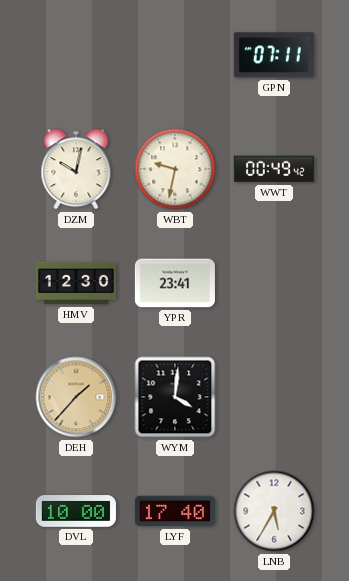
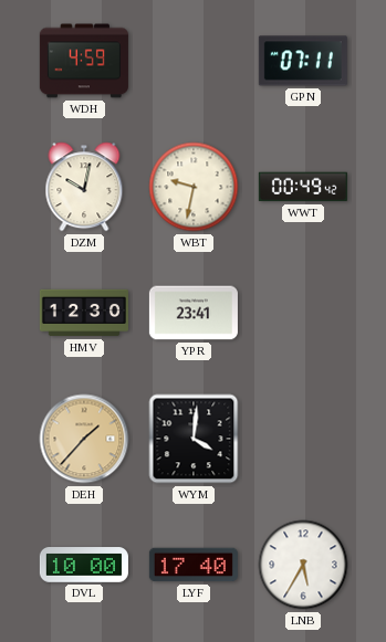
WDH: none -> 4:59
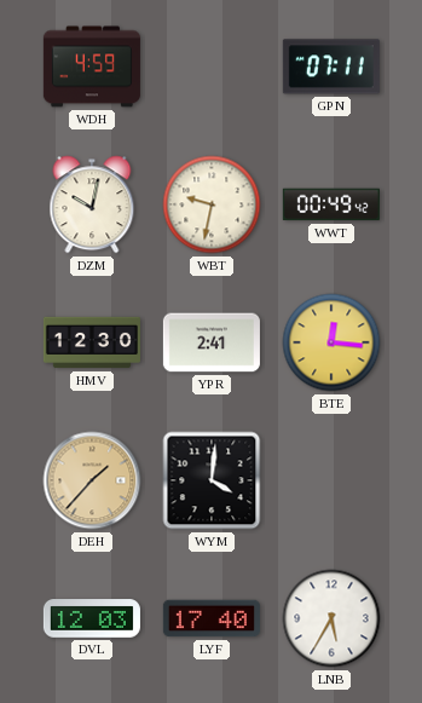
YPR: 23:41 -> 2:41
BTE: none -> 12:16
DVL: 10:00 -> 12:03
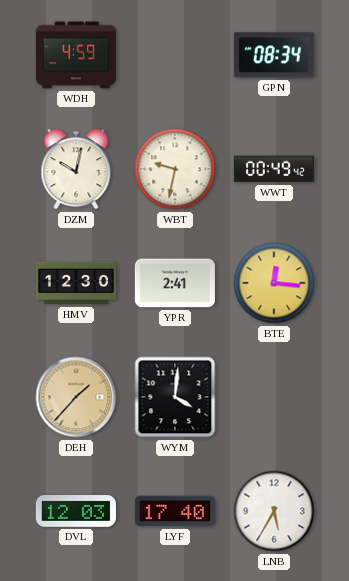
GPN: 07:11 -> 08:34
